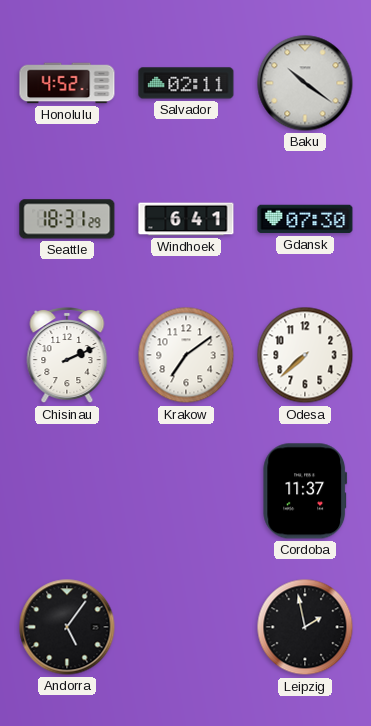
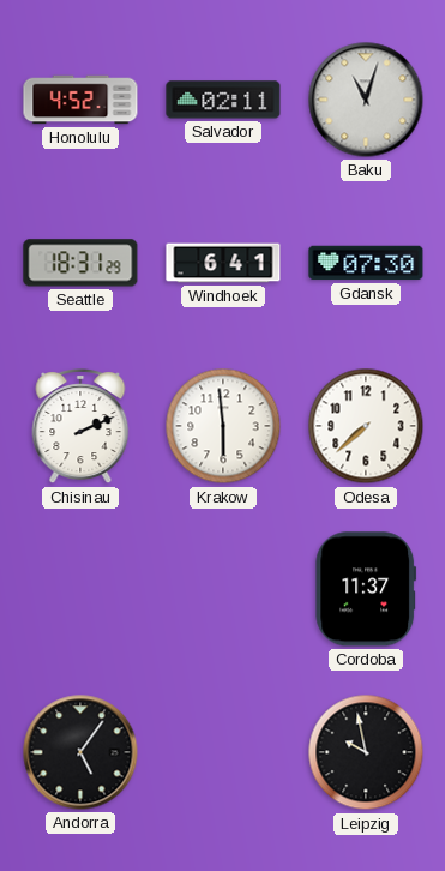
Baku: 10:21 -> 11:03
Krakow: 7:09 -> 5:59
Leipzig: 1:58 -> 9:58
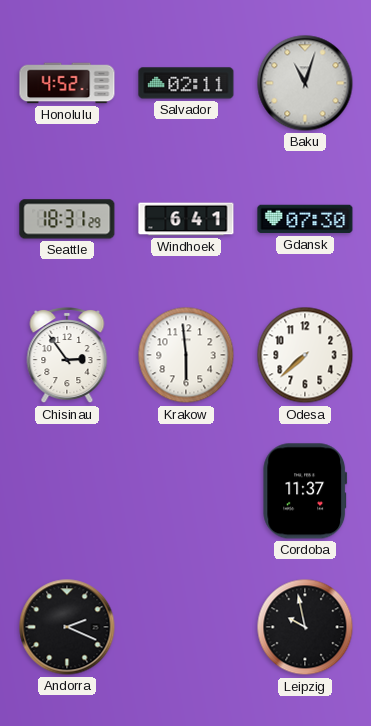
Chisinau: 2:11 -> 2:54
Andorra: 5:06 -> 2:19
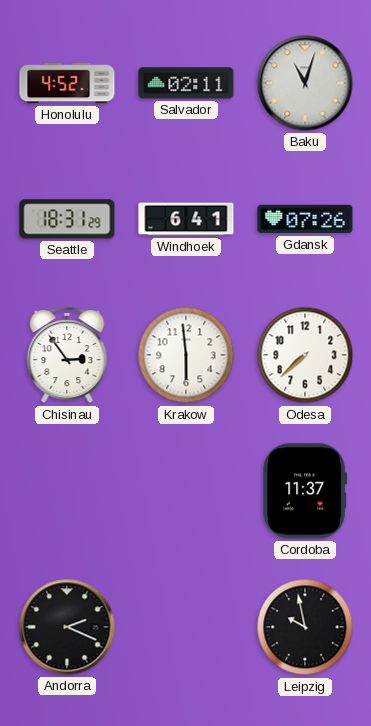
Gdansk: 07:30 -> 07:26
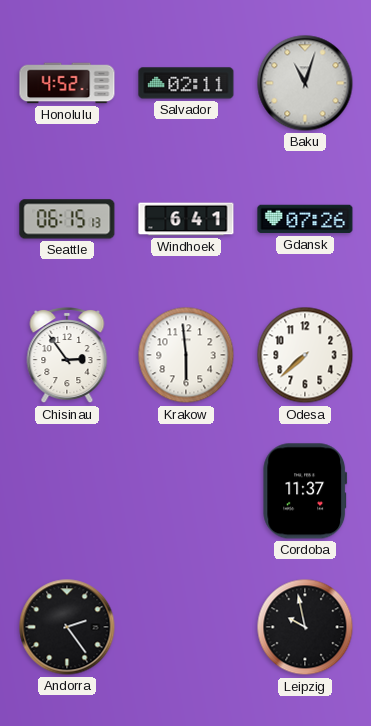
Seattle: 18:31 -> 06:15
Andorra: 2:19 -> 2:24
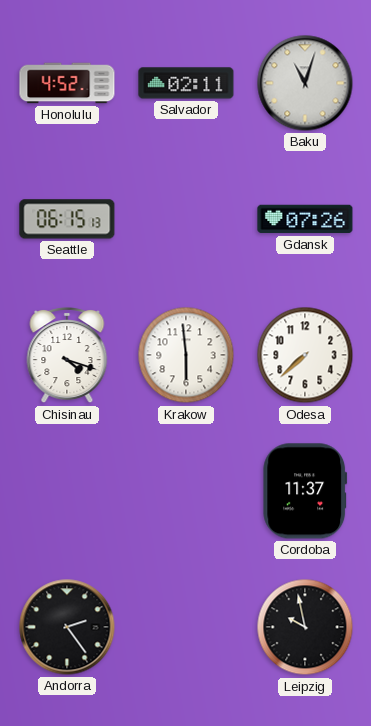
Windhoek: 6:41 -> none
Chisinau: 2:54 -> 4:18
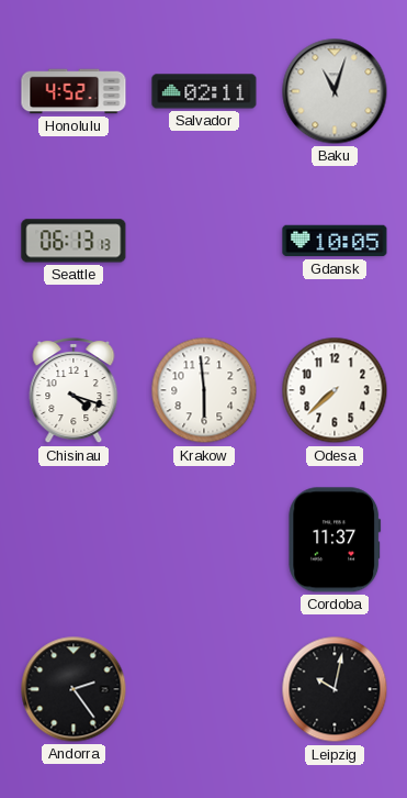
Seattle: 06:15 -> 06:13
Gdansk: 07:26 -> 10:05
Leipzig: 9:58 -> 10:02
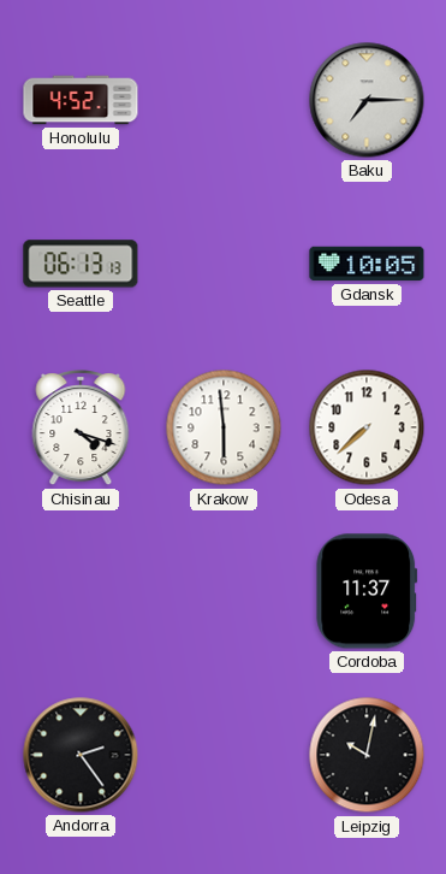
Salvador: 02:11 -> none
Baku: 11:03 -> 7:15
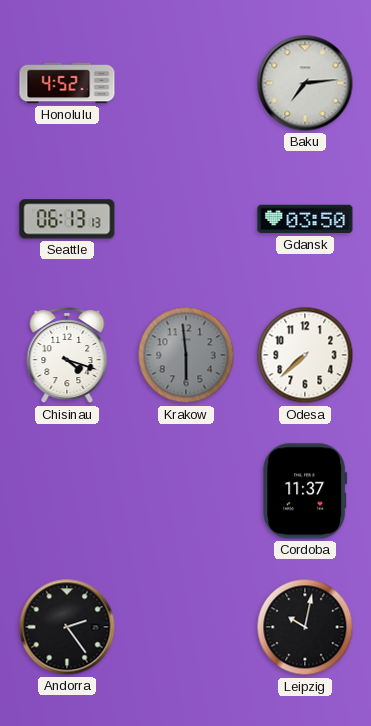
Baku: 7:15 -> 7:14
Gdansk: 10:05 -> 03:50
Krakow dial: white -> grey
